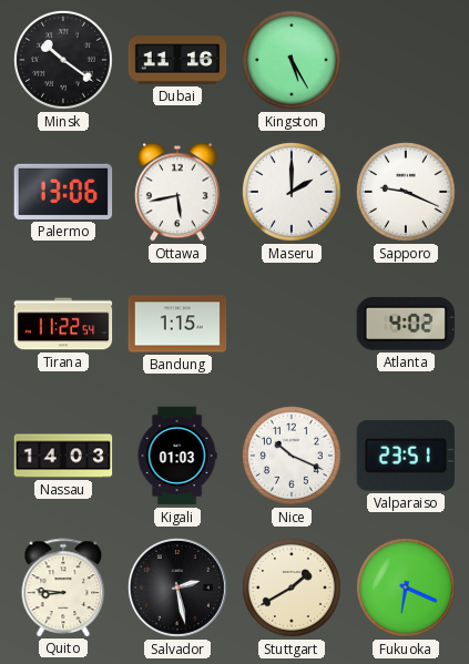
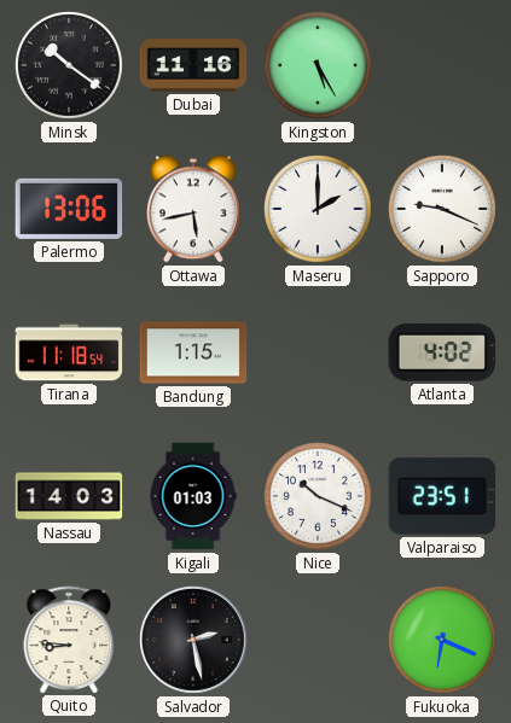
Tirana: 11:22 -> 11:18
Stuttgart: 1:40 -> none
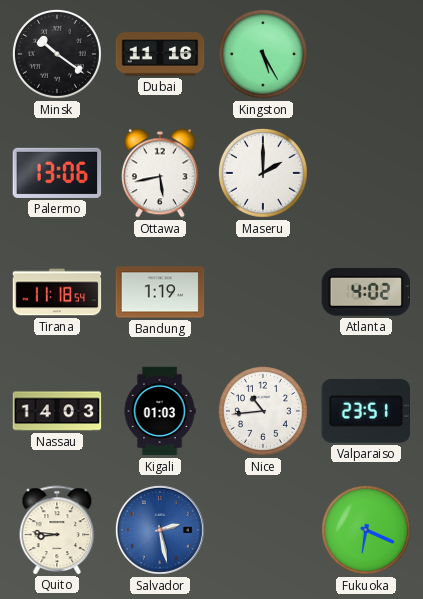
Sapporo: 9:19 -> none
Bandung: 1:15 -> 1:19
Nice: 10:19 -> 10:44
Salvador dial: black -> blue
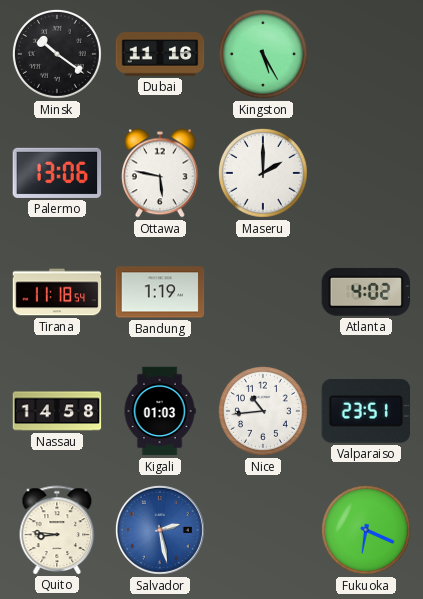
Ottawa: 5:43 -> 5:47
Nassau: 14:03 -> 14:58
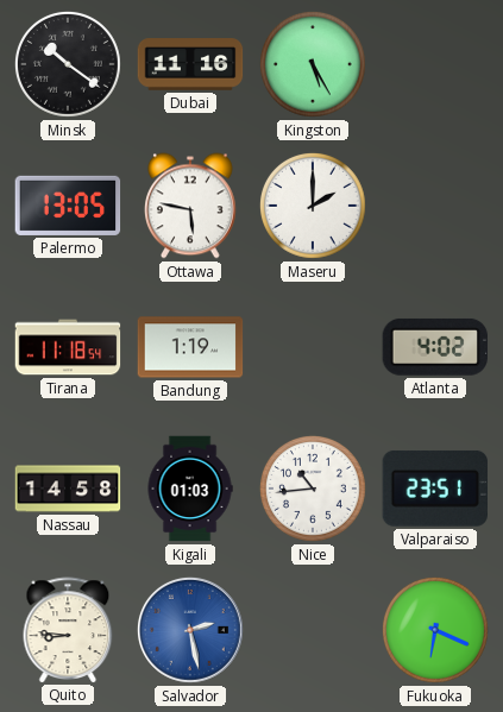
Palermo: 13:06 -> 13:05
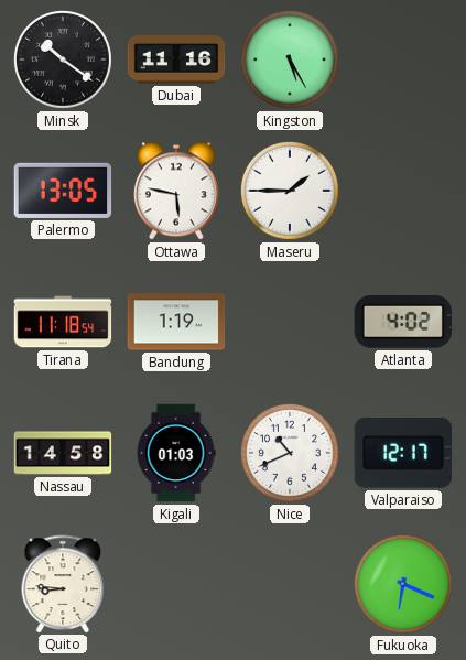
Maseru: 2:00 -> 1:45
Nice: 10:44 -> 10:41
Valparaiso: 23:51 -> 12:17
Salvador: 2:28 -> none
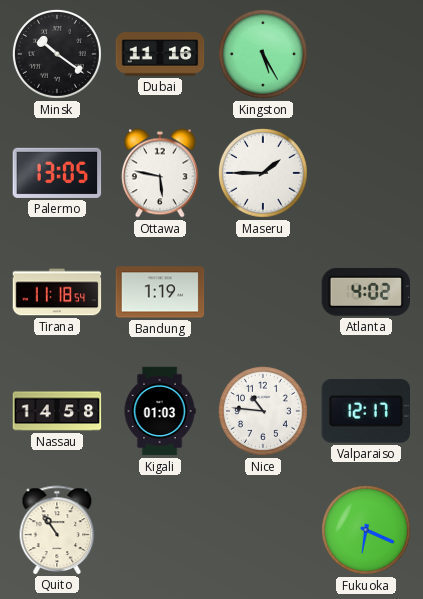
Nice: 10:41 -> 10:46
Quito: 8:46 -> 10:54
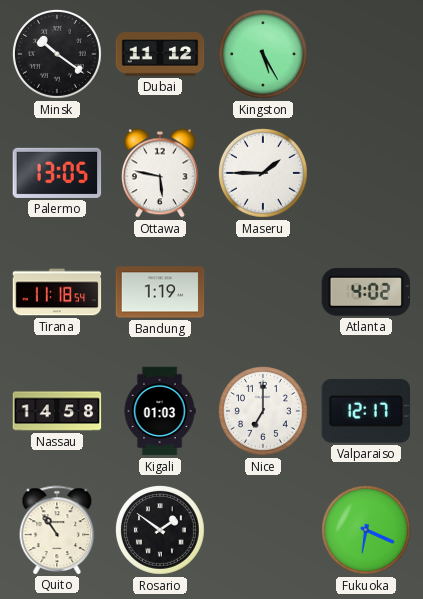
Dubai: 11:16 -> 11:12
Nice: 10:46 -> 7:00
Rosario: none -> 1:51
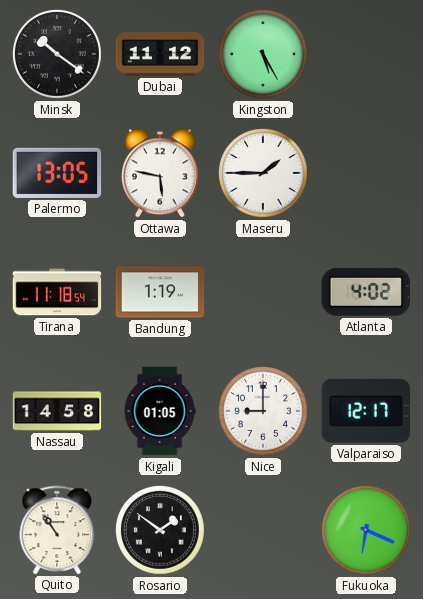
Kigali: 01:03 -> 01:05
Nice: 7:00 -> 9:00
